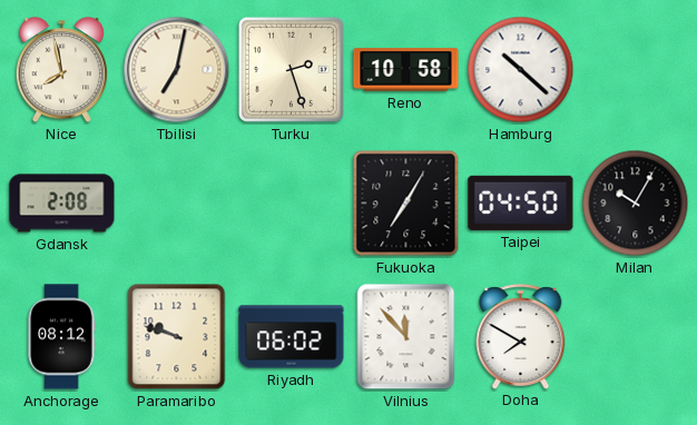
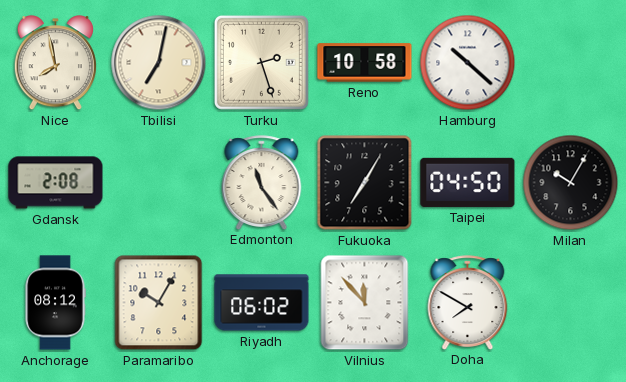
Edmonton: none -> 11:24
Paramaribo: 9:48 -> 10:05
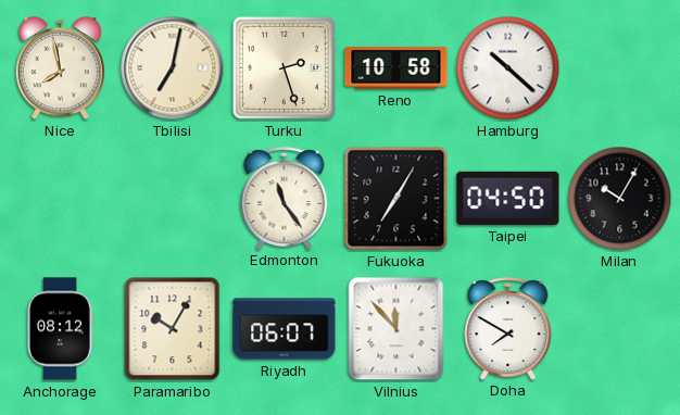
Gdansk: 2:08 -> none
Riyadh: 06:02 -> 06:07
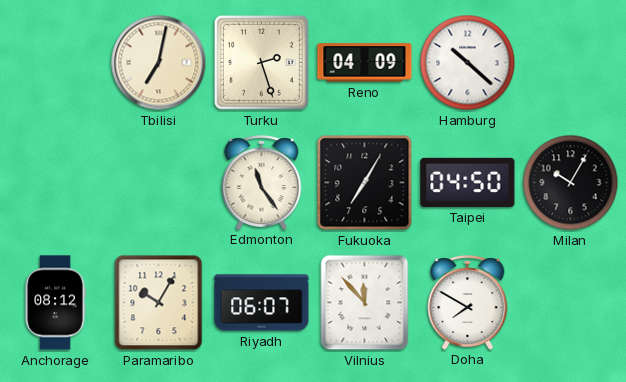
Nice: 7:58 -> none
Reno: 10:58 -> 04:09
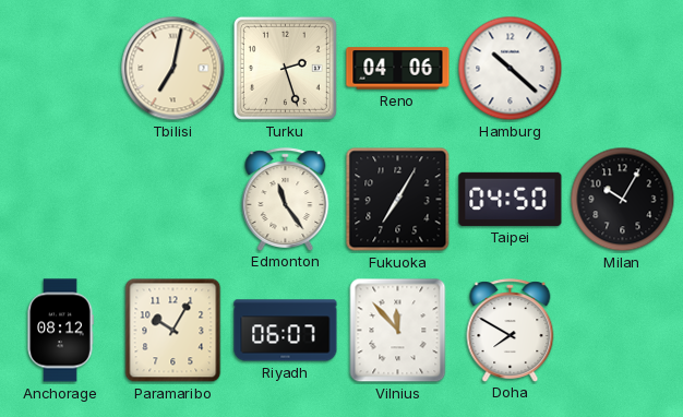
Reno: 04:09 -> 04:06
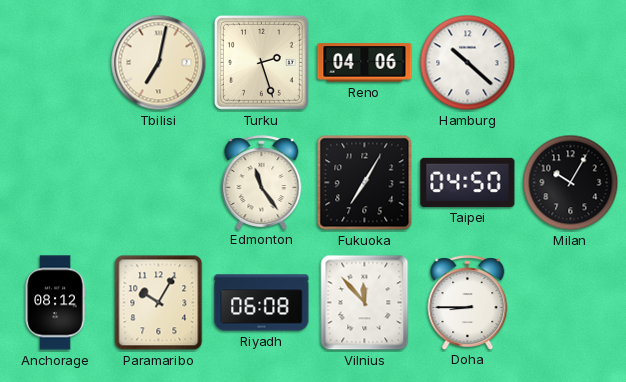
Riyadh: 06:07 -> 06:08
Doha: 7:50 -> 8:45
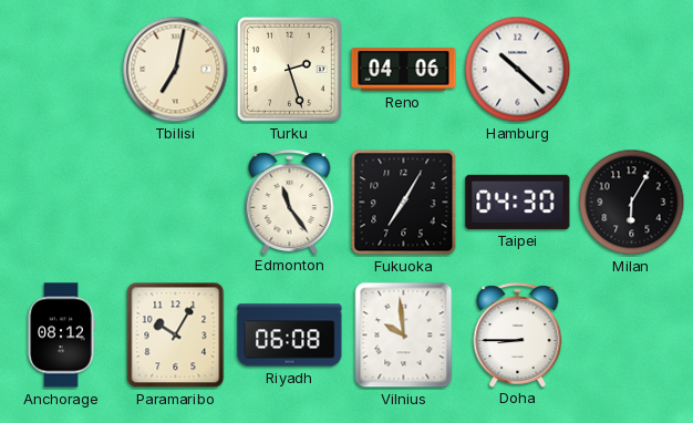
Taipei: 04:50 -> 04:30
Milan: 10:05 -> 6:05
Vilnius: 11:53 -> 9:59
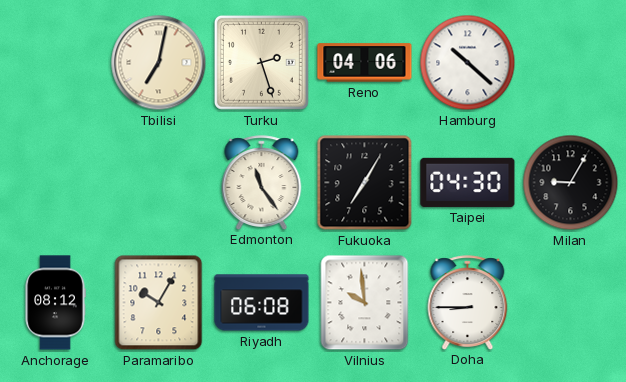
Milan: 6:05 -> 9:05
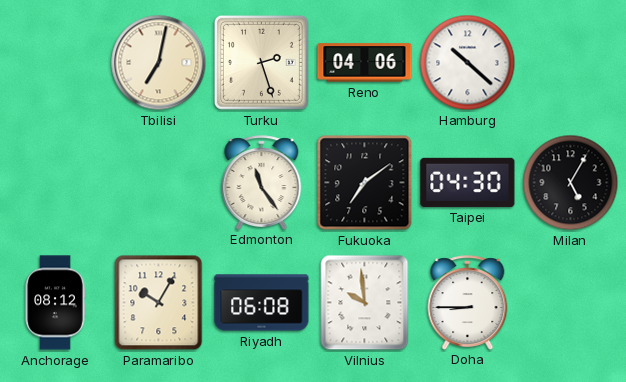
Fukuoka: 7:05 -> 7:09
Milan: 9:05 -> 5:05
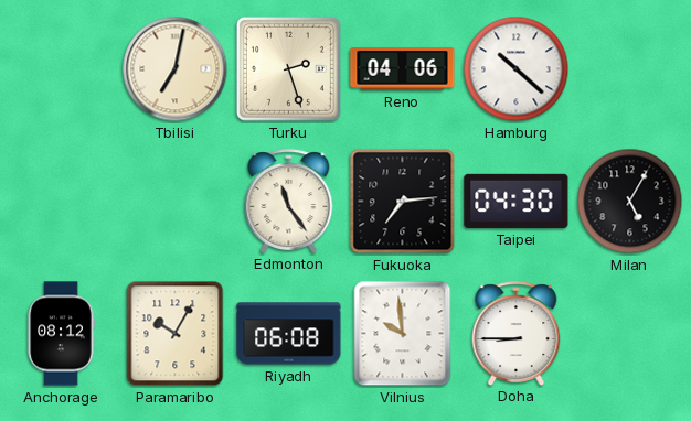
Fukuoka: 7:09 -> 7:14
